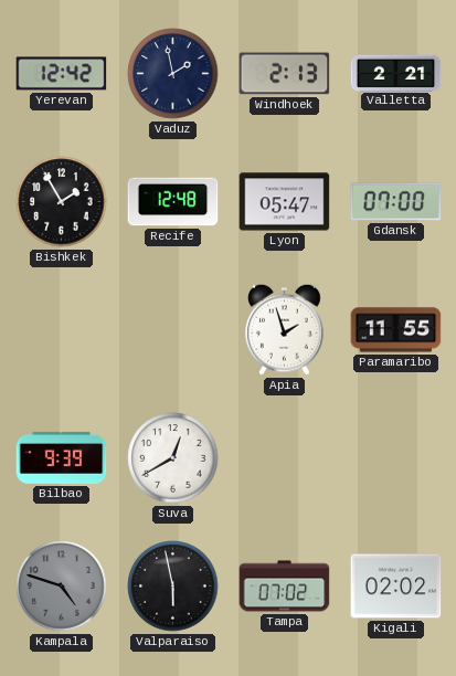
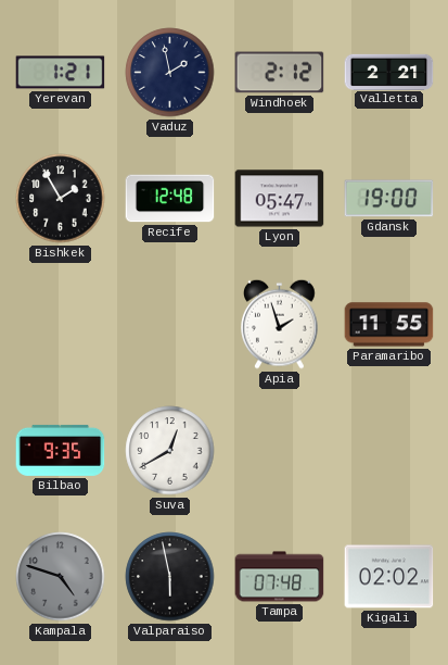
Yerevan: 12:42 -> 1:21
Windhoek: 2:13 -> 2:12
Gdansk: 07:00 -> 19:00
Bilbao: 9:39 -> 9:35
Tampa: 07:02 -> 07:48
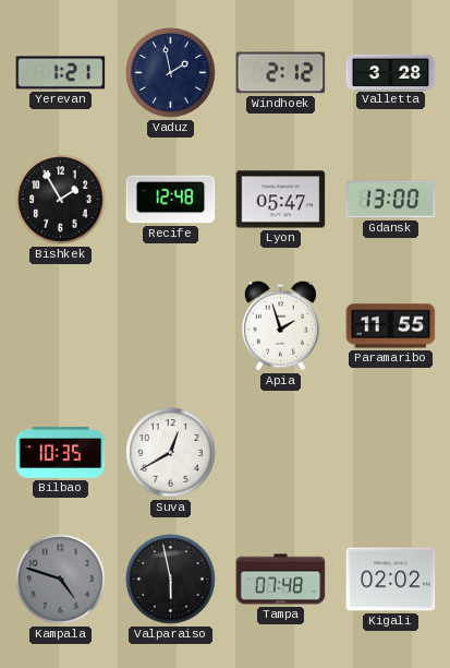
Valletta: 2:21 -> 3:28
Gdansk: 19:00 -> 13:00
Bilbao: 9:35 -> 10:35
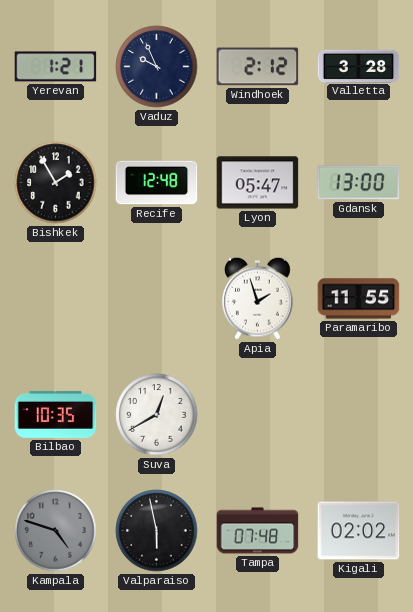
Vaduz: 1:58 -> 9:56
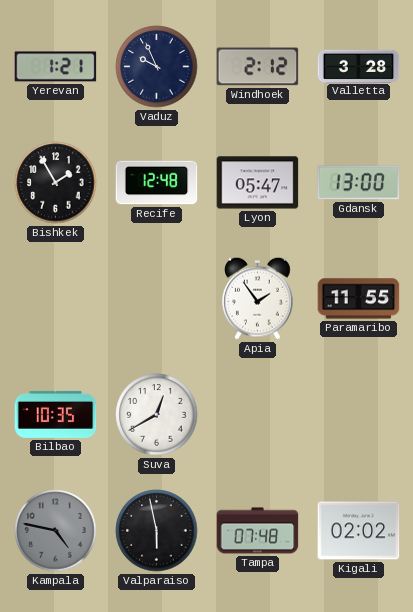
Apia: 1:57 -> 1:54
Kampala: 4:48 -> 4:47
